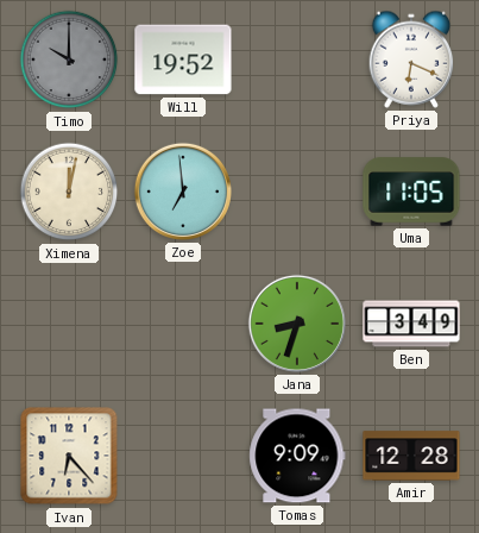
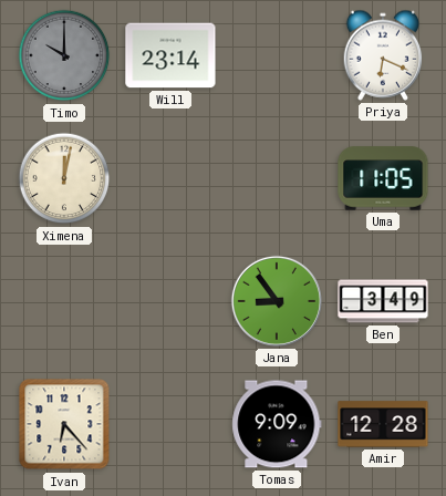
Will: 19:52 -> 23:14
Zoe: 6:59 -> none
Jana: 8:33 -> 8:54
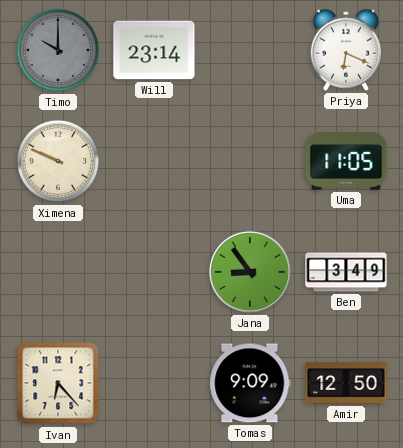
Ximena: 12:02 -> 9:49
Amir: 12:28 -> 12:50
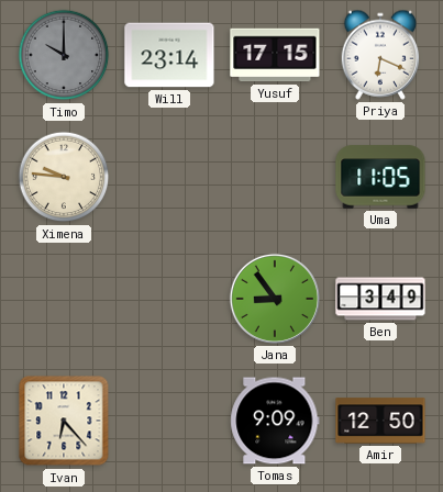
Yusuf: none -> 17:15
Ximena: 9:49 -> 9:46
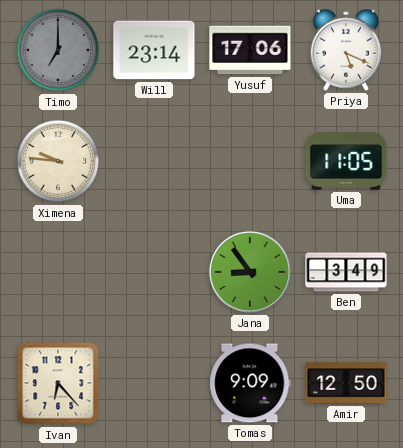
Timo: 10:00 -> 7:00
Yusuf: 17:15 -> 17:06
Priya: 6:19 -> 5:19
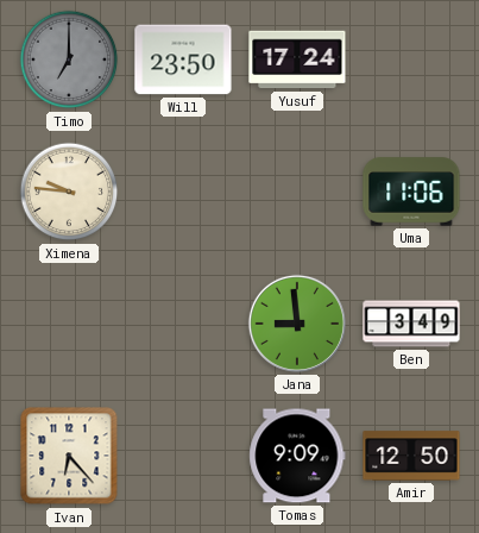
Will: 23:14 -> 23:50
Yusuf: 17:06 -> 17:24
Priya: 5:19 -> none
Uma: 11:05 -> 11:06
Jana: 8:54 -> 8:59
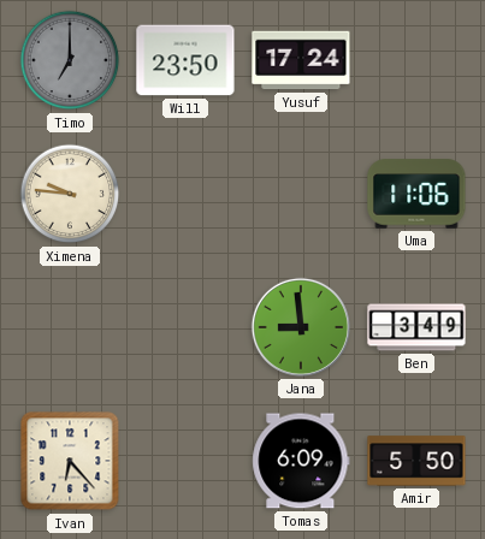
Tomas: 9:09 -> 6:09
Amir: 12:50 -> 5:50
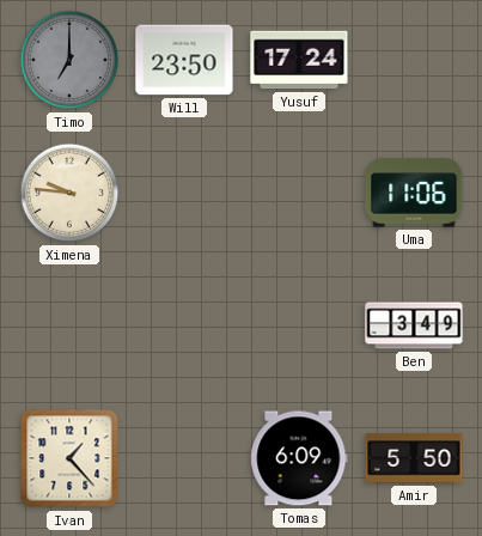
Jana: 8:59 -> none
Ivan: 6:23 -> 1:23
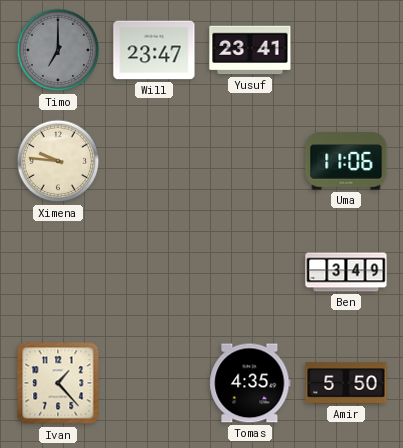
Will: 23:50 -> 23:47
Yusuf: 17:24 -> 23:41
Tomas: 6:09 -> 4:35
